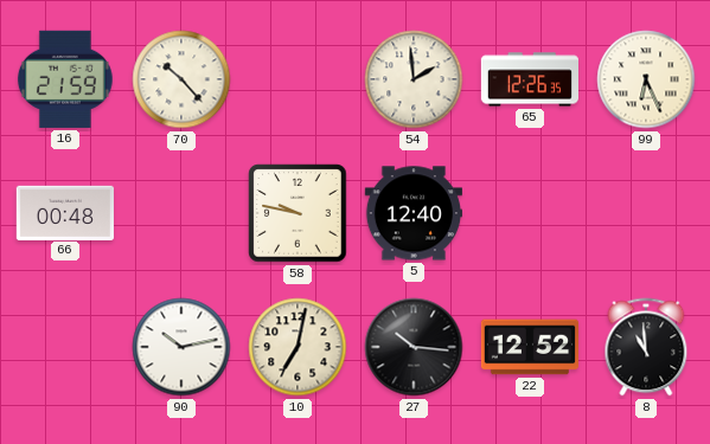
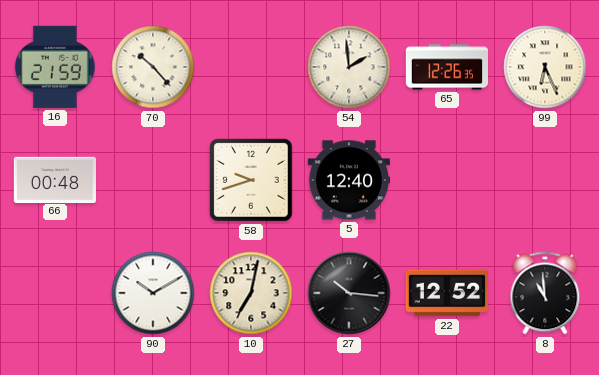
58: 9:47 -> 9:42
90: 10:13 -> 10:10
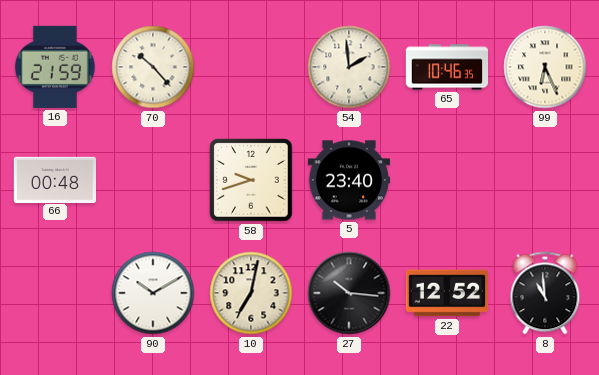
65: 12:26 -> 10:46
5: 12:40 -> 23:40
